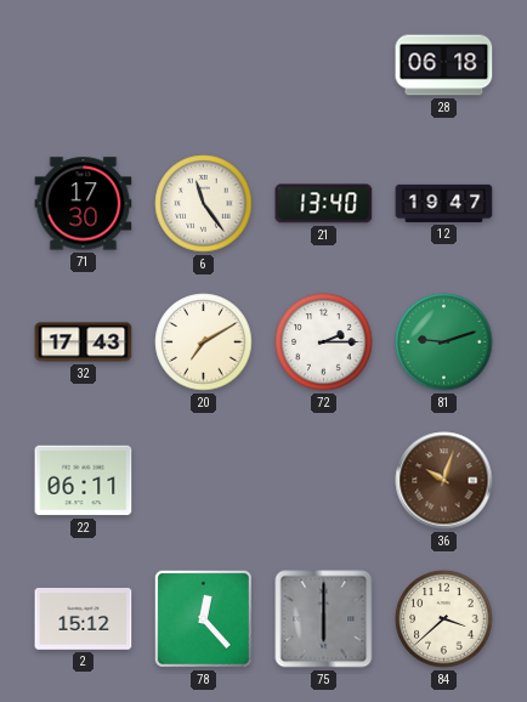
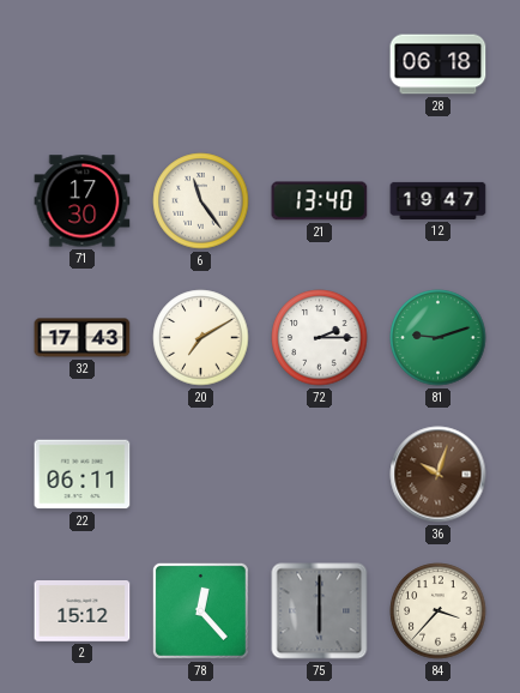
84: 3:38 -> 3:37
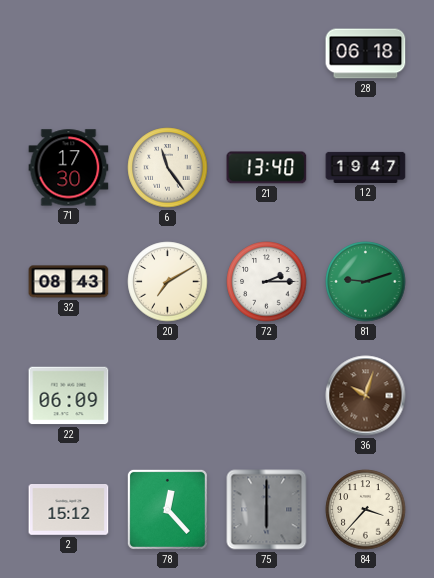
32: 17:43 -> 08:43
22: 06:11 -> 06:09
